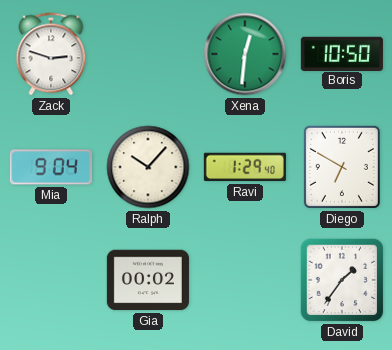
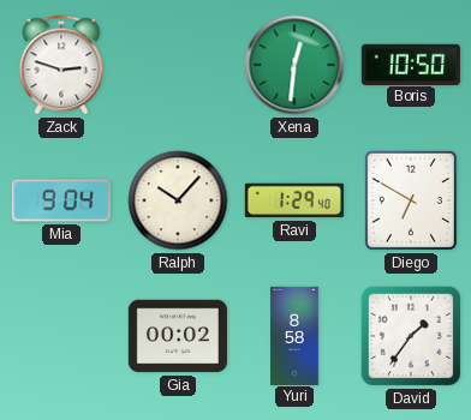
Yuri: none -> 8:58
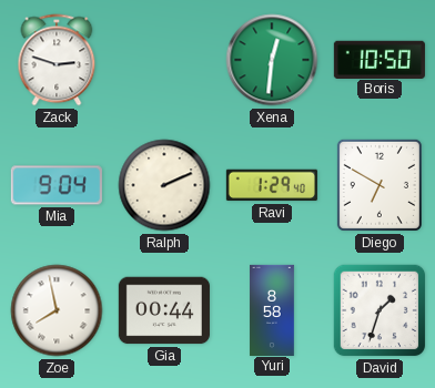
Ralph: 10:07 -> 2:11
Zoe: none -> 7:58
Gia: 00:02 -> 00:44
David: 1:36 -> 1:33
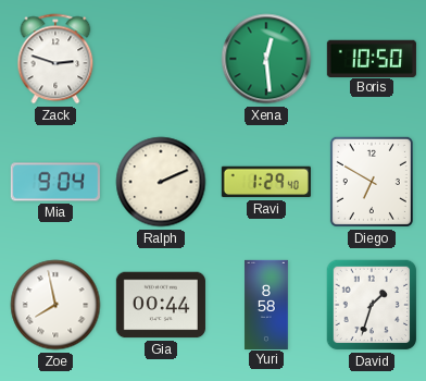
Xena: 12:31 -> 12:29
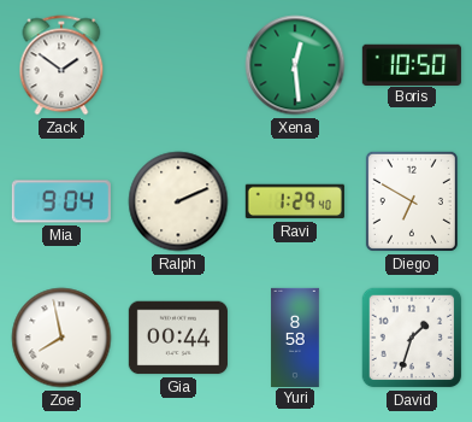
Zack: 2:48 -> 1:51
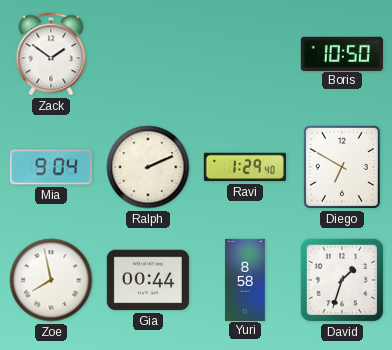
Xena: 12:29 -> none
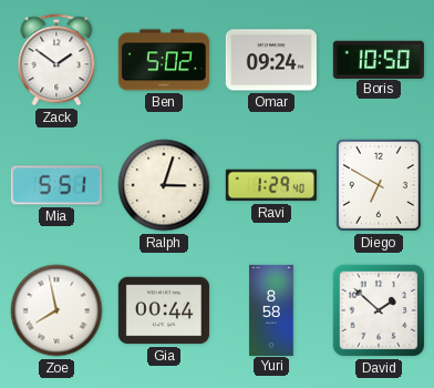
Ben: none -> 5:02
Omar: none -> 09:24
Mia: 9:04 -> 5:51
Ralph: 2:11 -> 3:03
David: 1:33 -> 1:52
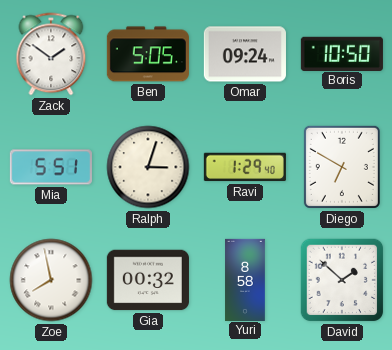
Ben: 5:02 -> 5:05
Gia: 00:44 -> 00:32
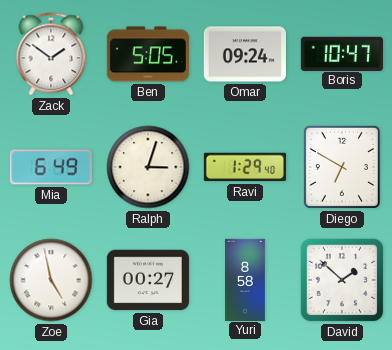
Boris: 10:50 -> 10:47
Mia: 5:51 -> 6:49
Zoe: 7:58 -> 4:58
Gia: 00:32 -> 00:27
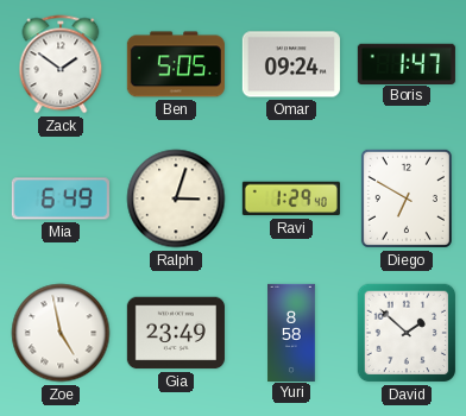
Boris: 10:47 -> 1:47
Gia: 00:27 -> 23:49
